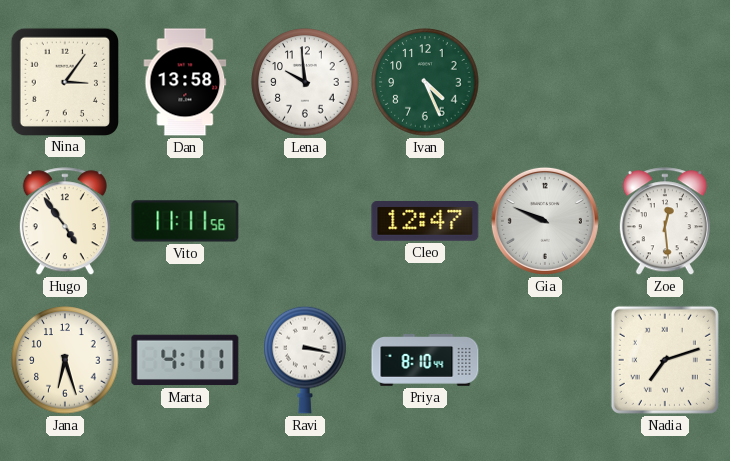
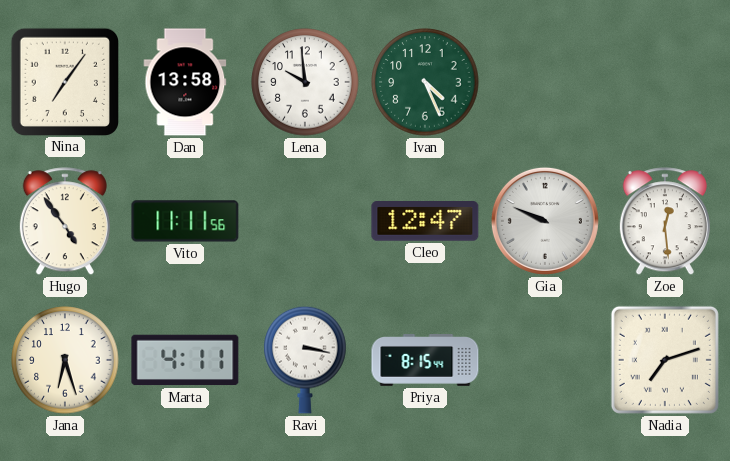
Nina: 3:06 -> 7:06
Priya: 8:10 -> 8:15
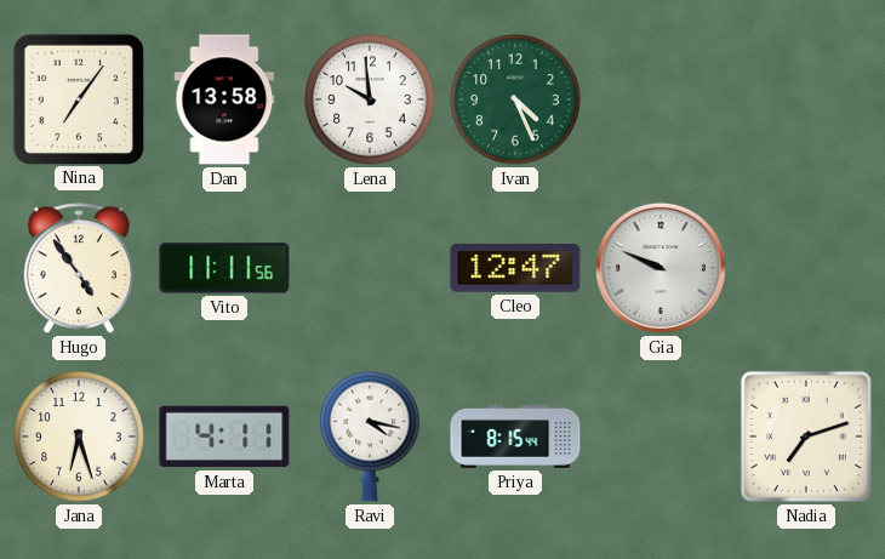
Zoe: 12:29 -> none
Ravi: 3:17 -> 4:17
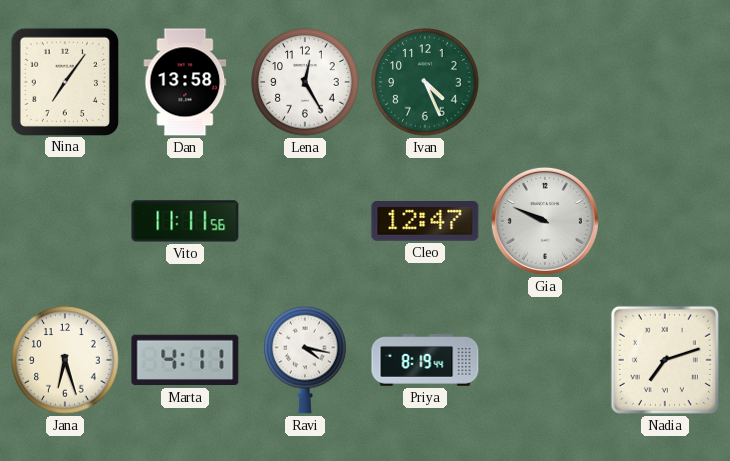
Lena: 9:59 -> 12:25
Hugo: 4:54 -> none
Priya: 8:15 -> 8:19
